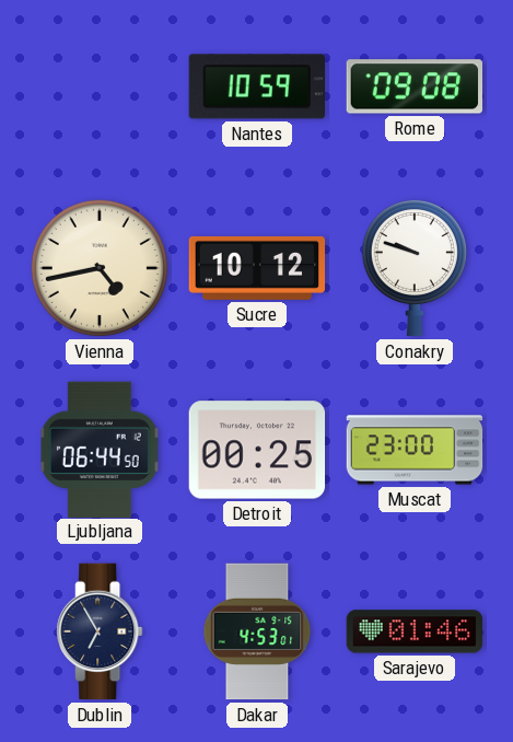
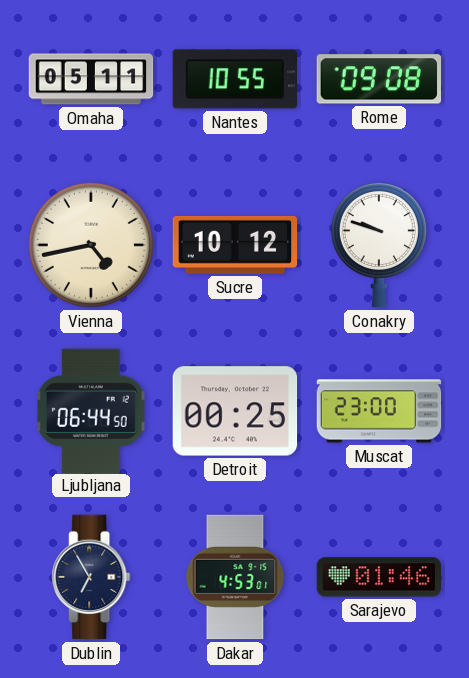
Omaha: none -> 05:11
Nantes: 10:59 -> 10:55
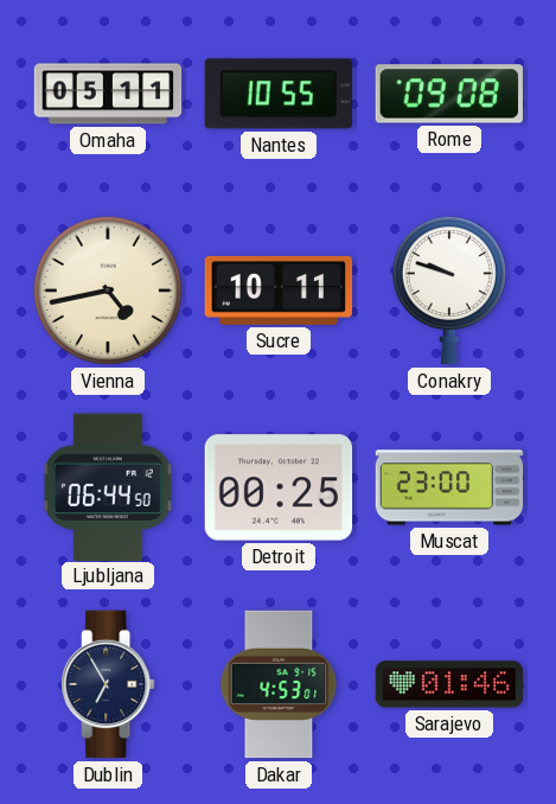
Sucre: 10:12 -> 10:11
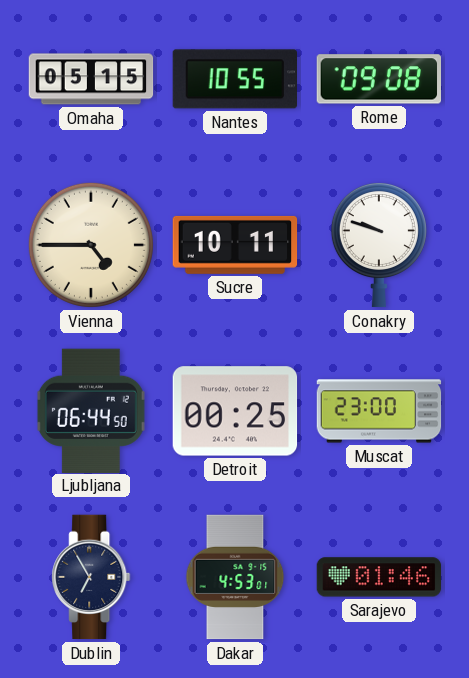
Omaha: 05:11 -> 05:15
Vienna: 4:43 -> 4:45
